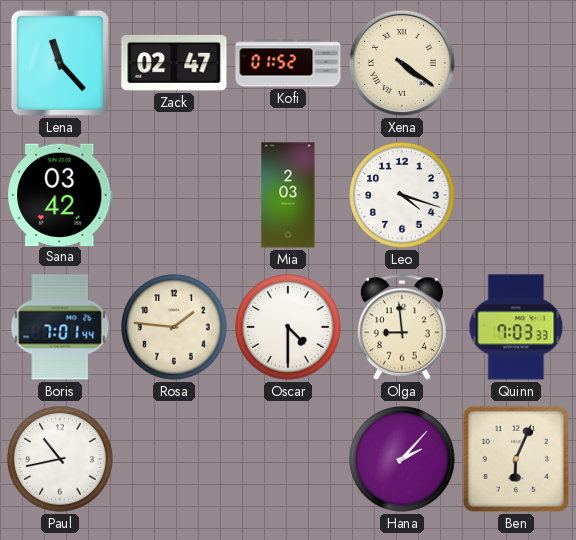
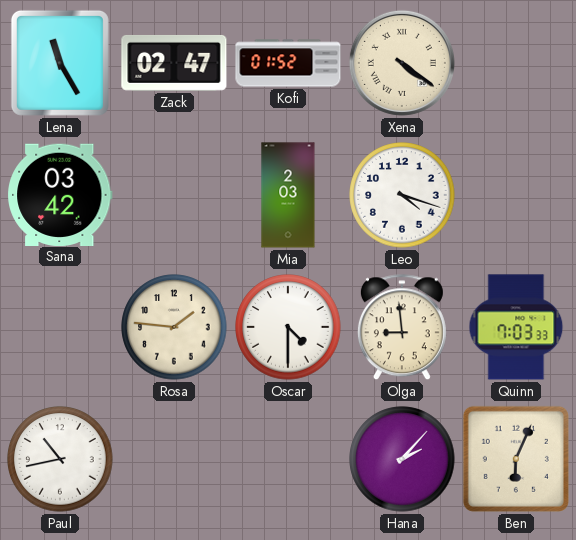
Lena: 11:23 -> 11:25
Boris: 7:01 -> none
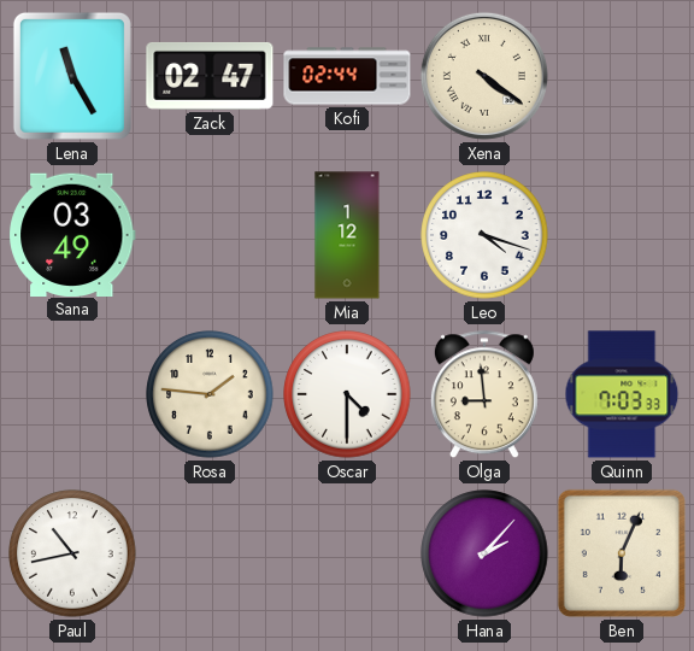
Kofi: 01:52 -> 02:44
Sana: 03:42 -> 03:49
Mia: 2:03 -> 1:12
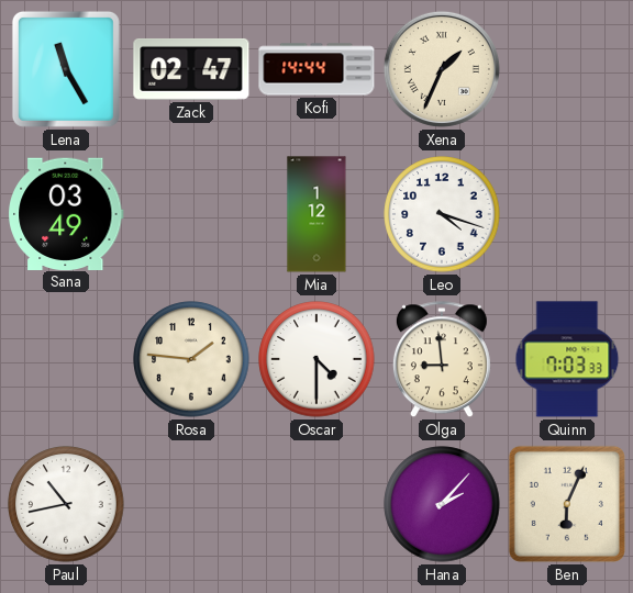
Kofi: 02:44 -> 14:44
Xena: 4:21 -> 1:34
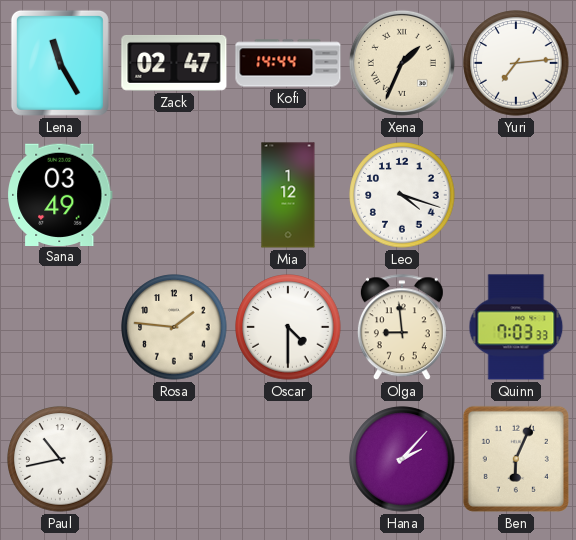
Yuri: none -> 7:14
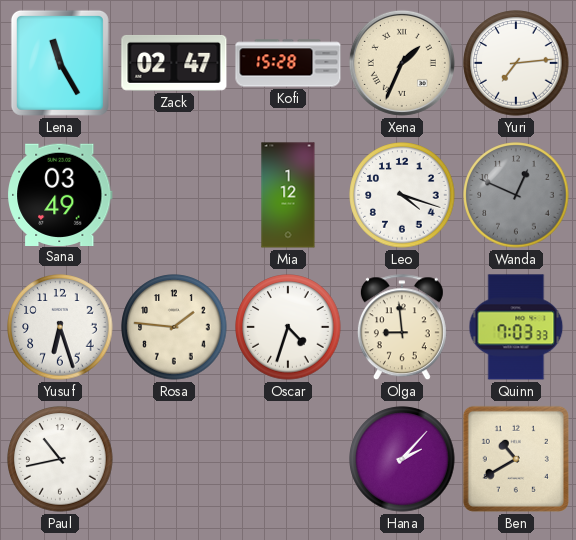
Kofi: 14:44 -> 15:28
Wanda: none -> 12:49
Yusuf: none -> 6:27
Oscar: 4:30 -> 4:33
Ben: 6:04 -> 10:40
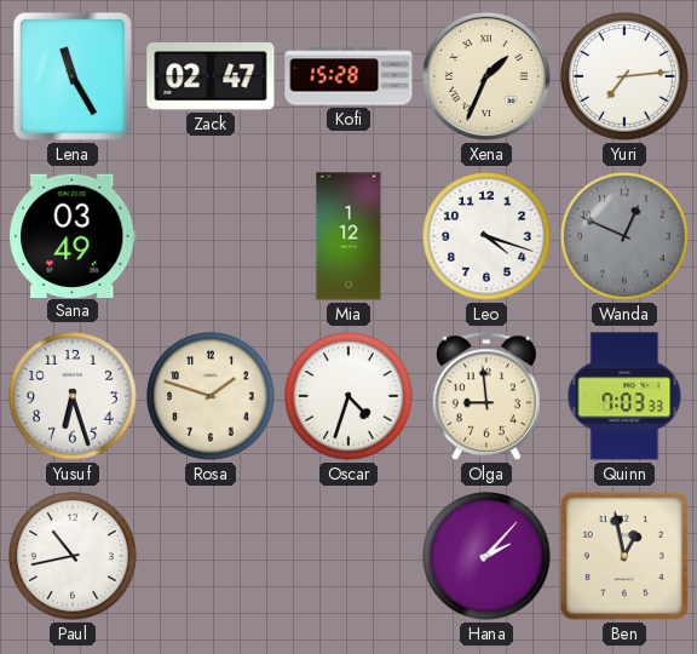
Rosa: 1:46 -> 1:48
Ben: 10:40 -> 12:58
